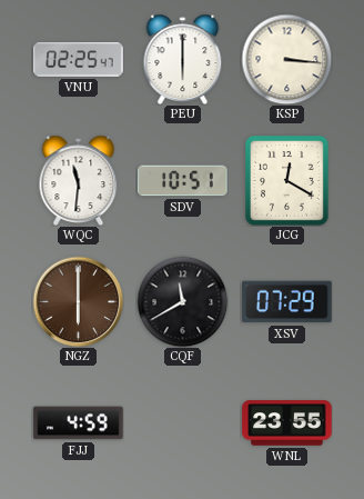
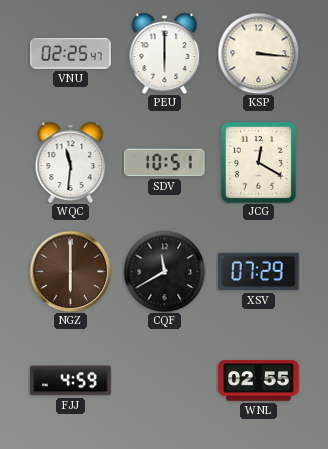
WNL: 23:55 -> 02:55
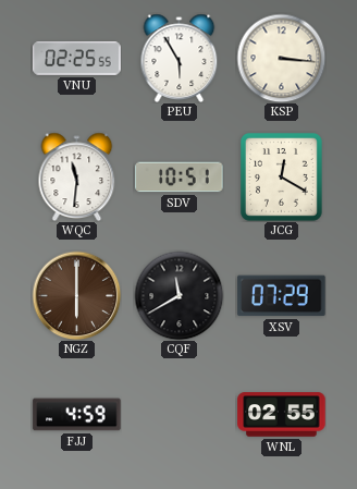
VNU: 02:25:47 -> 02:25:55
PEU: 6:00 -> 5:55
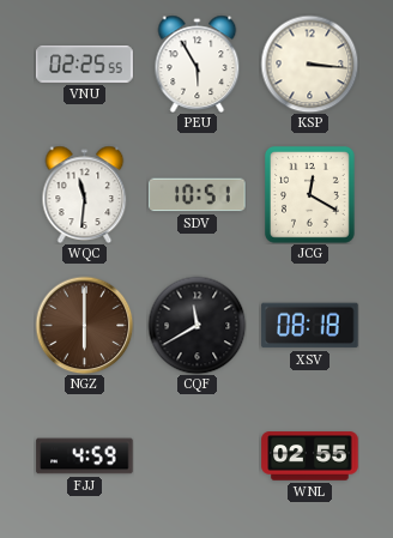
XSV: 07:29 -> 08:18
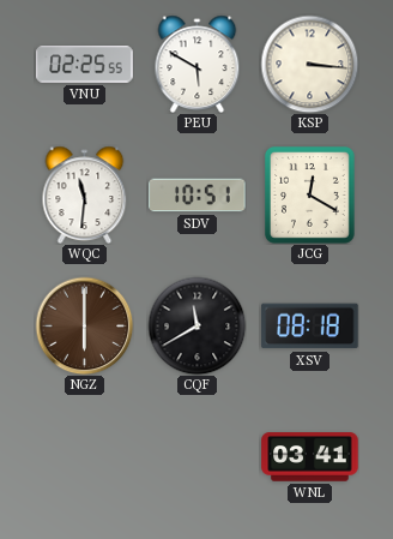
PEU: 5:55 -> 5:50
FJJ: 4:59 -> none
WNL: 02:55 -> 03:41
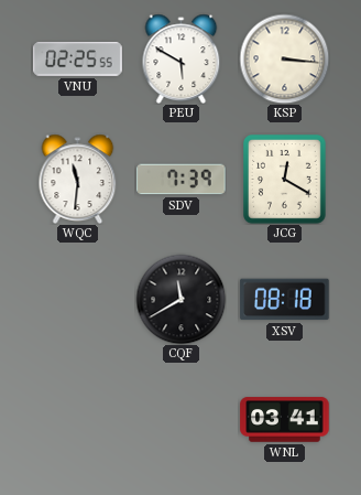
SDV: 10:51 -> 7:39
NGZ: 6:00 -> none
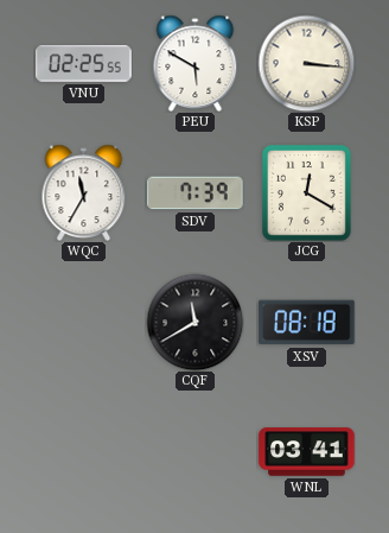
WQC: 11:31 -> 11:35
